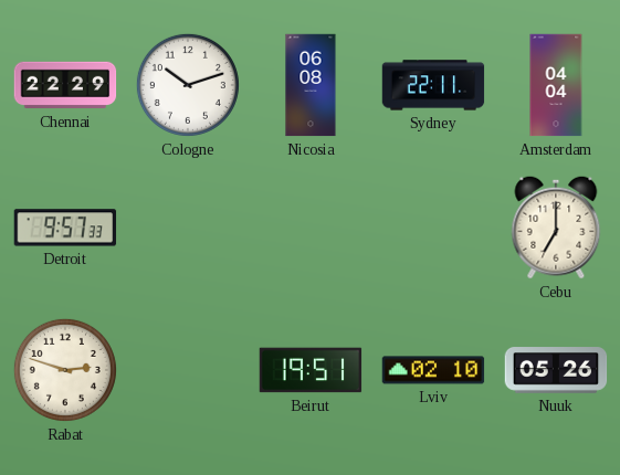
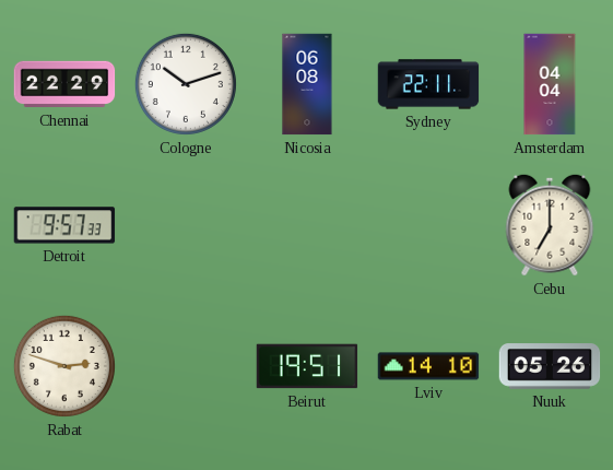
Lviv: 02:10 -> 14:10
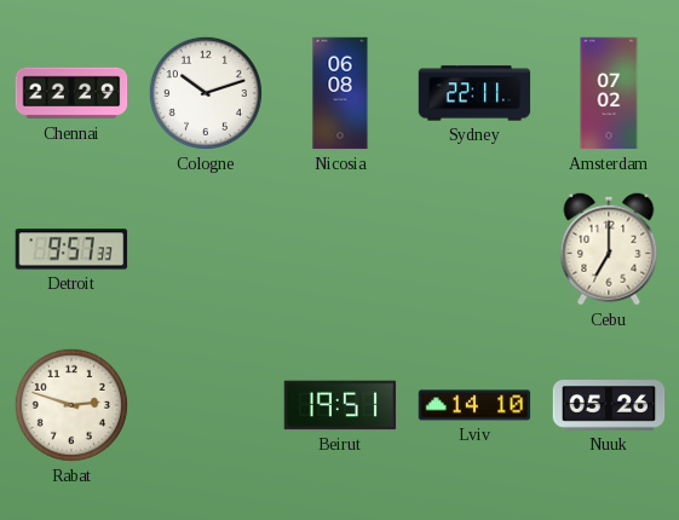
Amsterdam: 04:04 -> 07:02
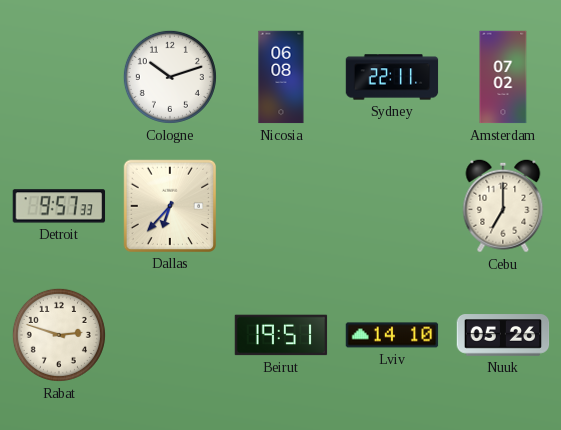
Chennai: 22:29 -> none
Dallas: none -> 6:37
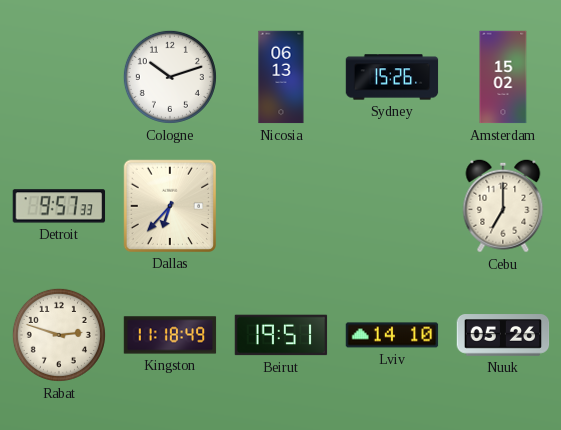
Nicosia: 06:08 -> 06:13
Sydney: 22:11 -> 15:26
Amsterdam: 07:02 -> 15:02
Kingston: none -> 11:18
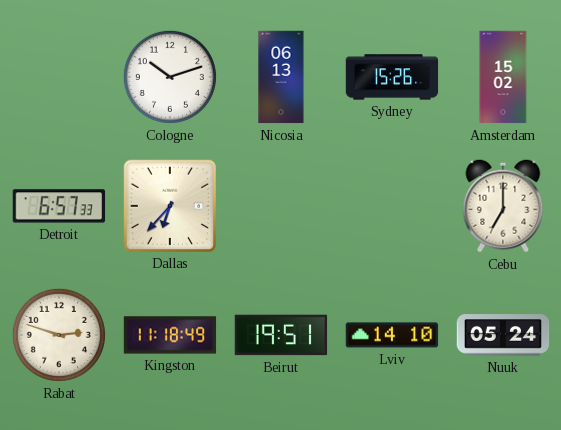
Detroit: 9:57 -> 6:57
Nuuk: 05:26 -> 05:24
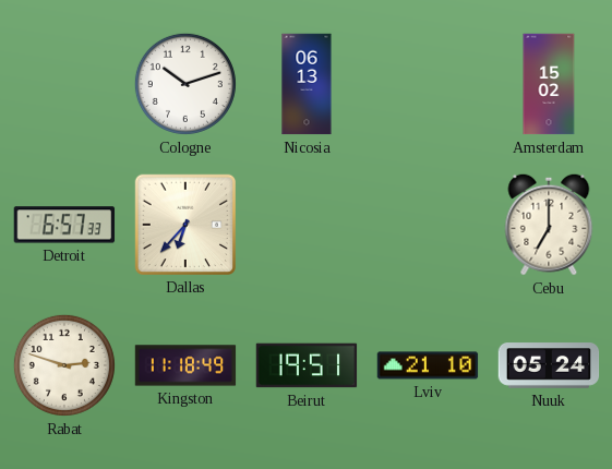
Sydney: 15:26 -> none
Lviv: 14:10 -> 21:10
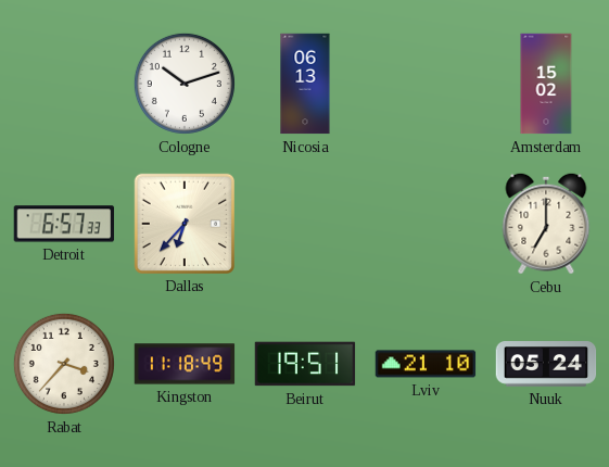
Rabat: 2:48 -> 3:37
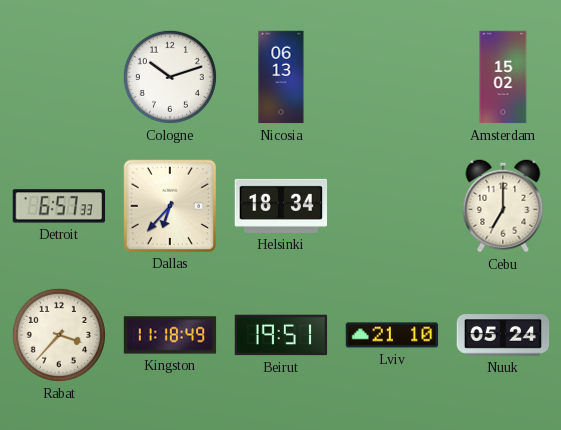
Helsinki: none -> 18:34
